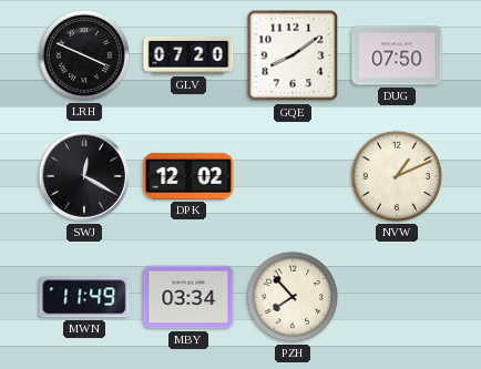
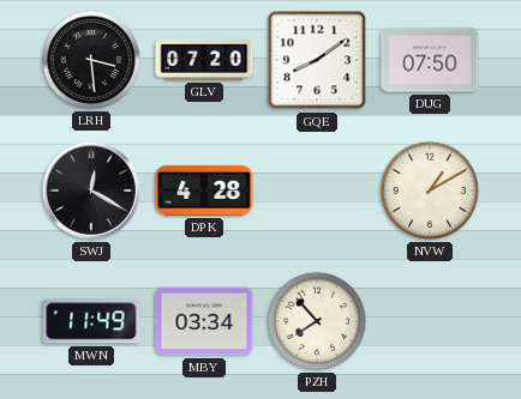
LRH: 3:49 -> 3:29
DPK: 12:02 -> 4:28
NVW: 1:11 -> 1:10
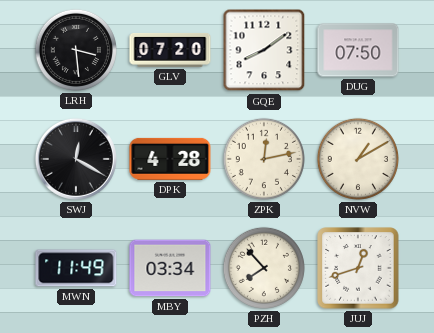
ZPK: none -> 12:13
JUJ: none -> 12:42
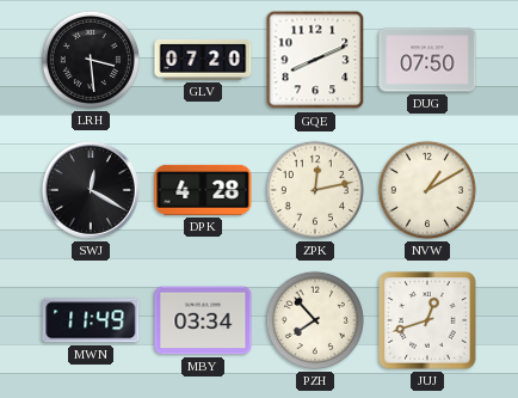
GQE: 8:09 -> 8:11
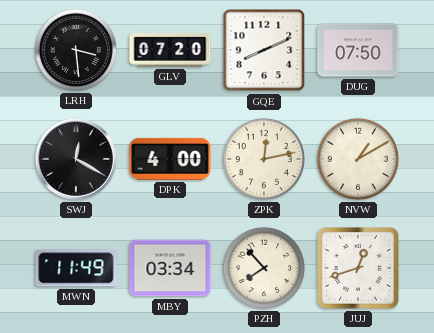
DPK: 4:28 -> 4:00
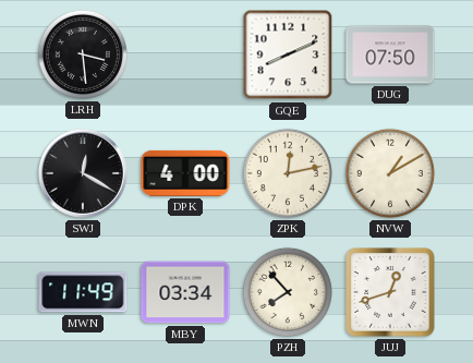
GLV: 07:20 -> none
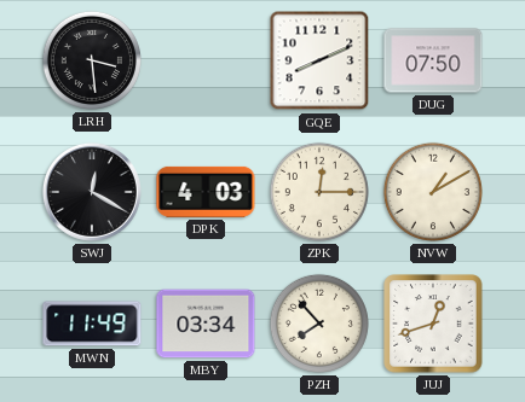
DPK: 4:00 -> 4:03
ZPK: 12:13 -> 12:15
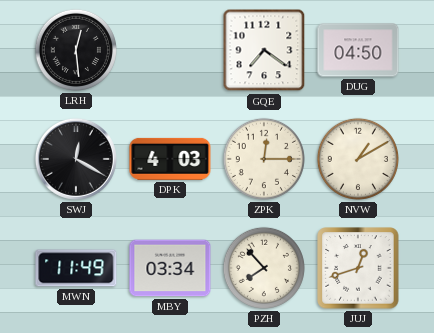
LRH: 3:29 -> 12:29
GQE: 8:11 -> 7:21
DUG: 07:50 -> 04:50
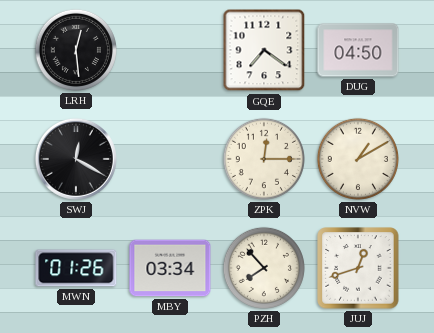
DPK: 4:03 -> none
MWN: 11:49 -> 01:26
